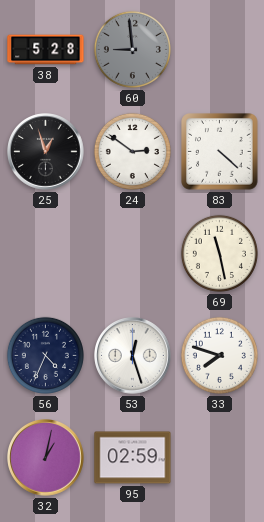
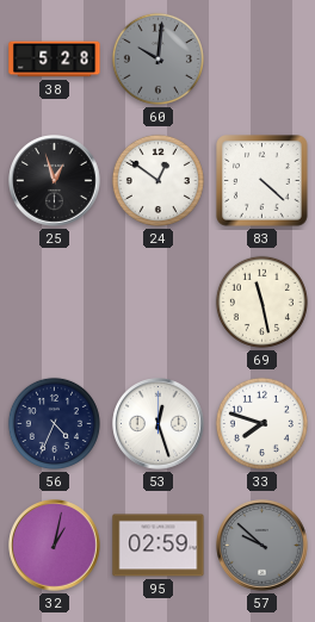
60: 8:59 -> 10:01
24: 2:51 -> 12:51
57: none -> 9:52
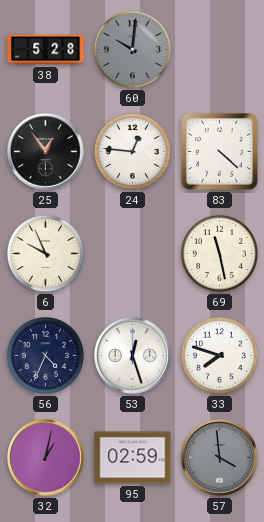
25: 12:57 -> 12:54
24: 12:51 -> 12:46
6: none -> 9:56
57: 9:52 -> 3:59
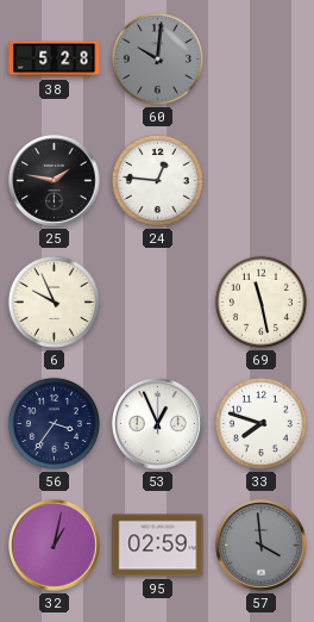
25: 12:54 -> 1:47
83: 4:22 -> none
56: 4:34 -> 3:36
53: 12:27 -> 12:56
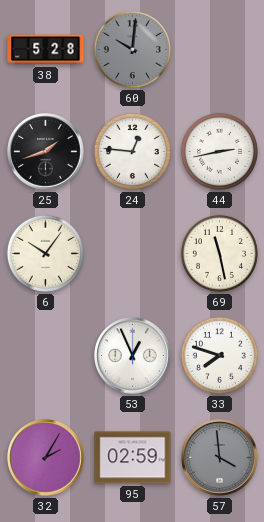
25: 1:47 -> 1:42
44: none -> 2:43
6: 9:56 -> 10:06
56: 3:36 -> none
32: 1:02 -> 2:05
